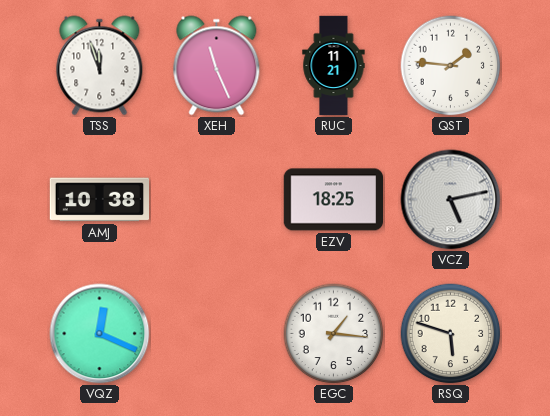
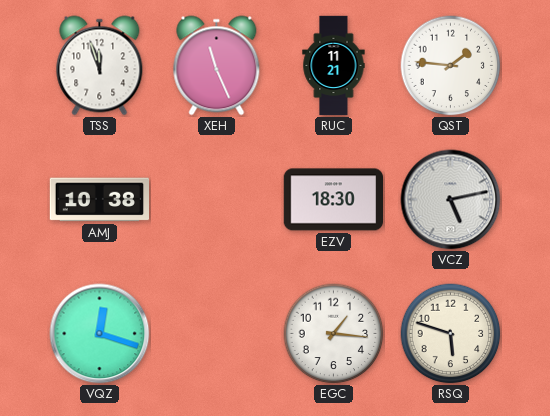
EZV: 18:25 -> 18:30
VQZ: 12:19 -> 12:18
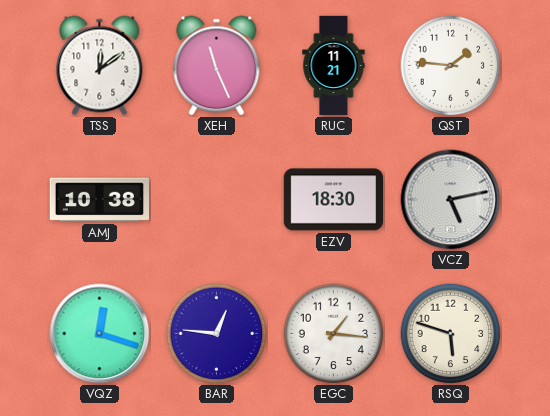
TSS: 11:57 -> 12:09
BAR: none -> 12:46
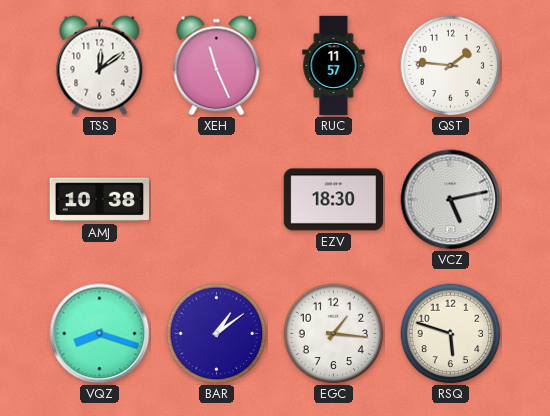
RUC: 11:21 -> 11:57
VQZ: 12:18 -> 8:18
BAR: 12:46 -> 1:09
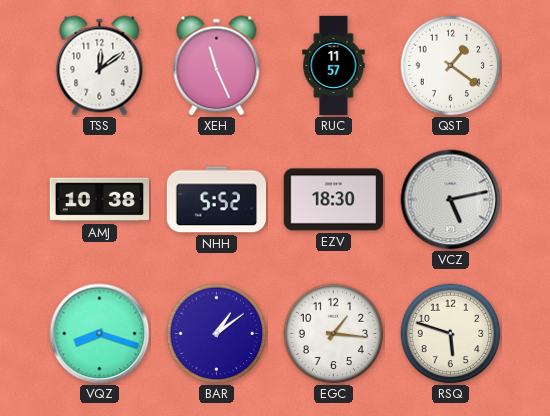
QST: 1:46 -> 1:21
NHH: none -> 5:52
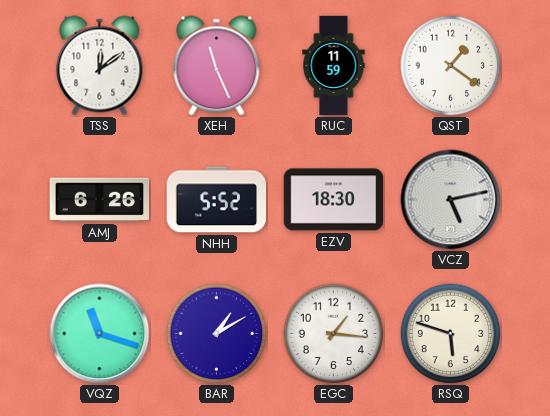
RUC: 11:57 -> 11:59
AMJ: 10:38 -> 6:26
VQZ: 8:18 -> 11:18
BAR: 1:09 -> 1:10
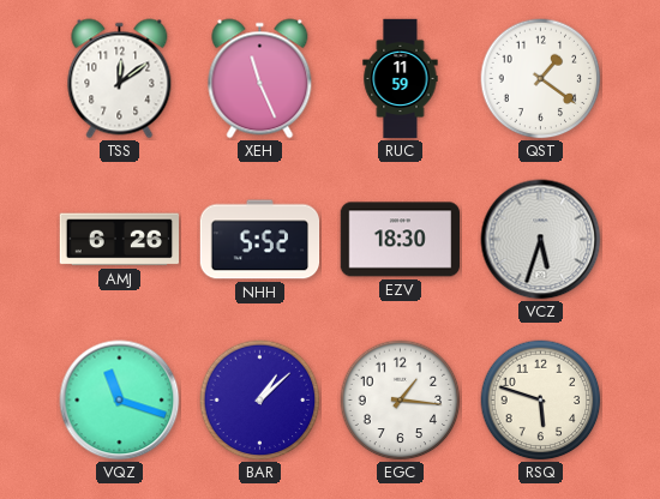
VCZ: 5:13 -> 5:33
BAR: 1:10 -> 1:08
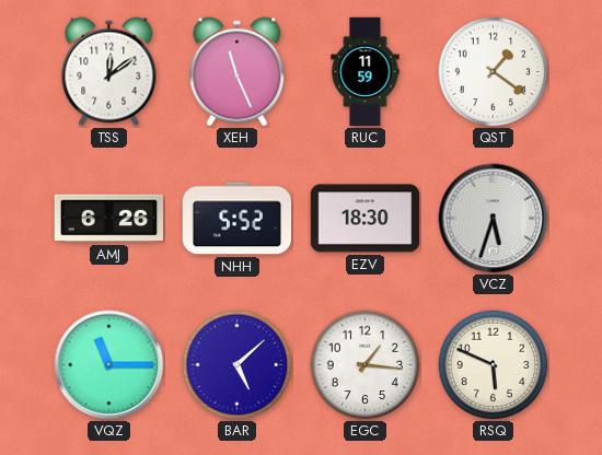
VQZ: 11:18 -> 11:15
BAR: 1:08 -> 5:08
RSQ: 5:48 -> 5:49
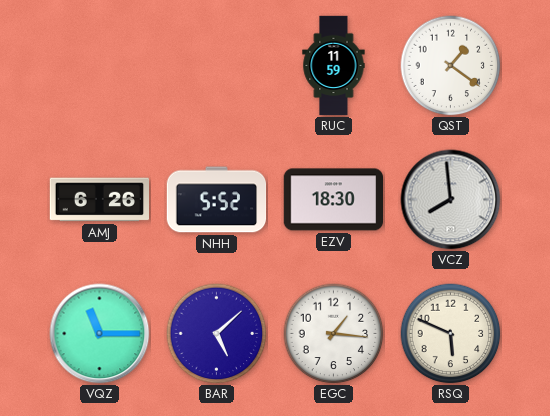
TSS: 12:09 -> none
XEH: 11:26 -> none
VCZ: 5:33 -> 7:59
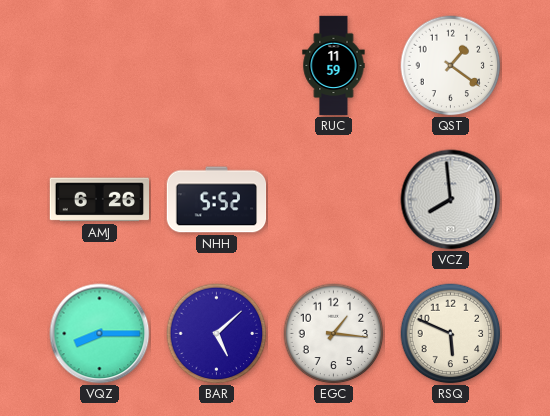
EZV: 18:30 -> none
VQZ: 11:15 -> 8:15
